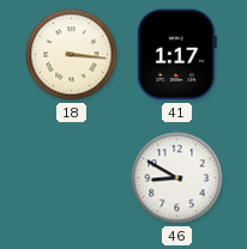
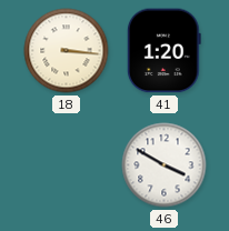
41: 1:17 -> 1:20
46: 8:50 -> 3:50
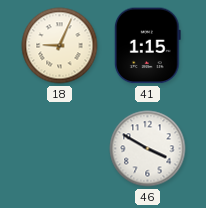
18: 3:16 -> 9:04
41: 1:20 -> 1:15
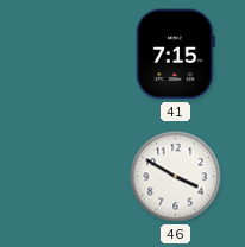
18: 9:04 -> none
41: 1:15 -> 7:15
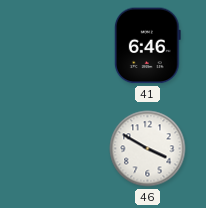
41: 7:15 -> 6:46
